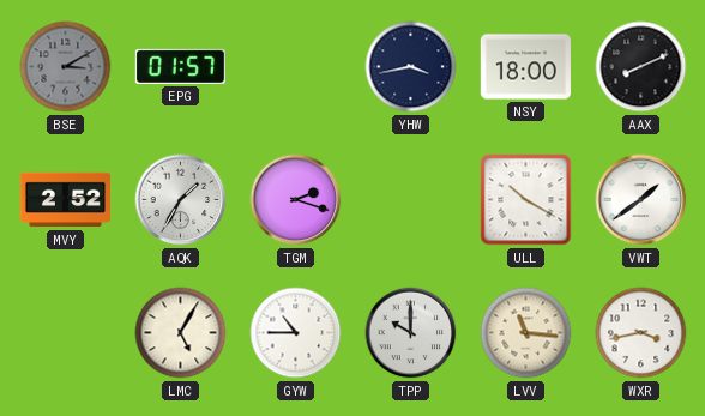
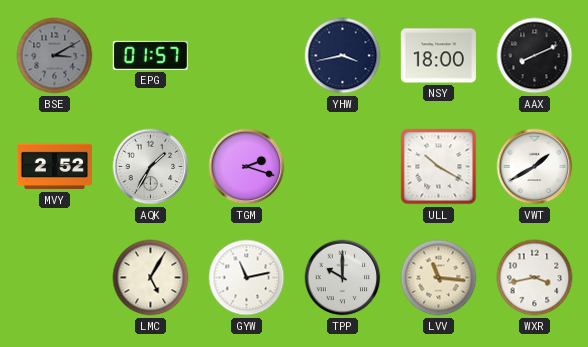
VWT: 1:39 -> 1:40
GYW: 10:45 -> 11:13
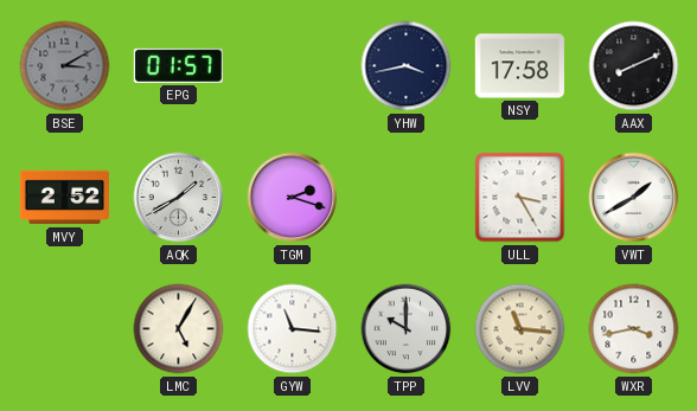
NSY: 18:00 -> 17:58
AQK: 1:35 -> 1:40
ULL: 10:20 -> 3:25
GYW: 11:13 -> 11:16
